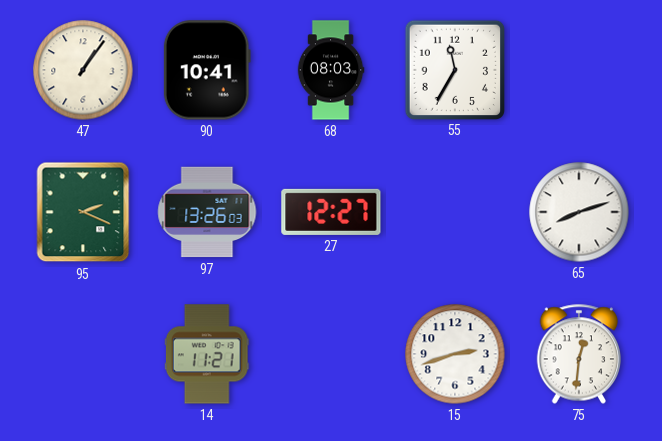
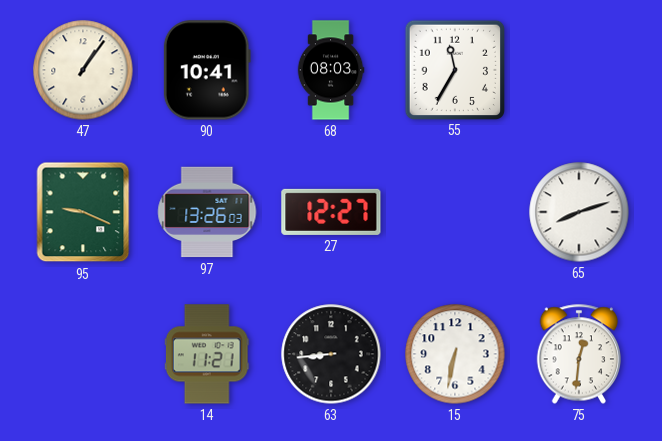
95: 2:19 -> 9:19
63: none -> 8:44
15: 2:42 -> 6:32
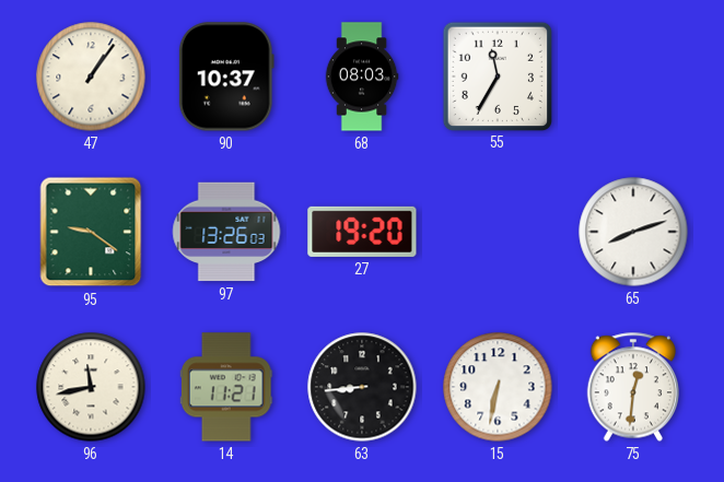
90: 10:41 -> 10:37
95: 9:19 -> 9:21
27: 12:27 -> 19:20
96: none -> 11:43
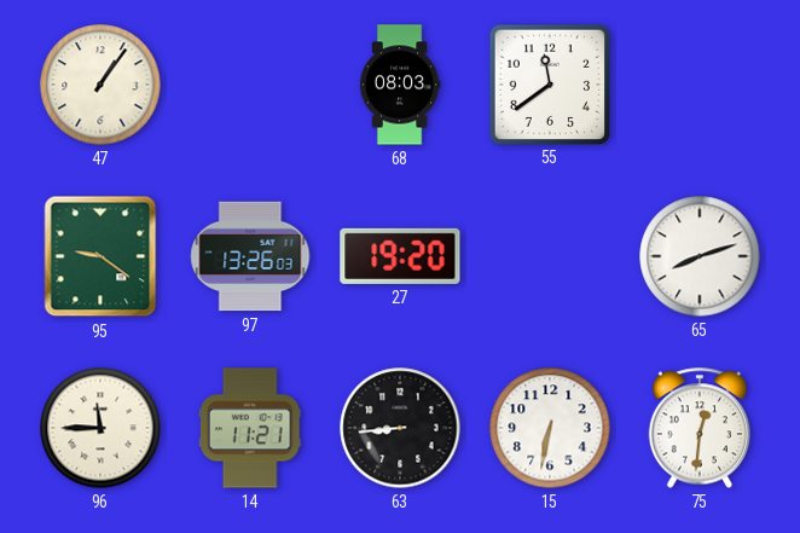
90: 10:37 -> none
55: 11:35 -> 11:39
96: 11:43 -> 11:45
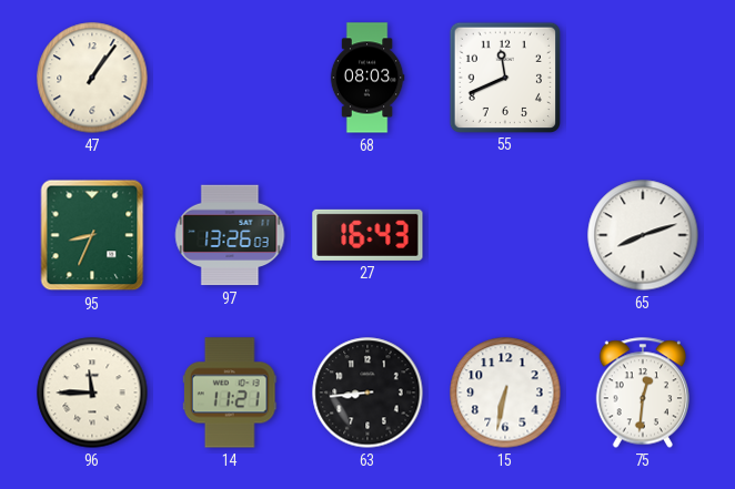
55: 11:39 -> 11:41
95: 9:21 -> 8:34
27: 19:20 -> 16:43
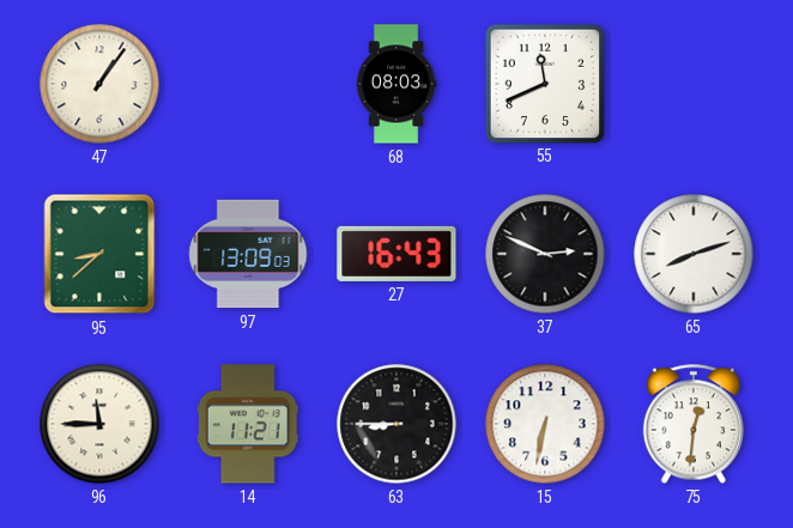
95: 8:34 -> 8:38
97: 13:26 -> 13:09
37: none -> 2:49
63: 8:44 -> 8:45
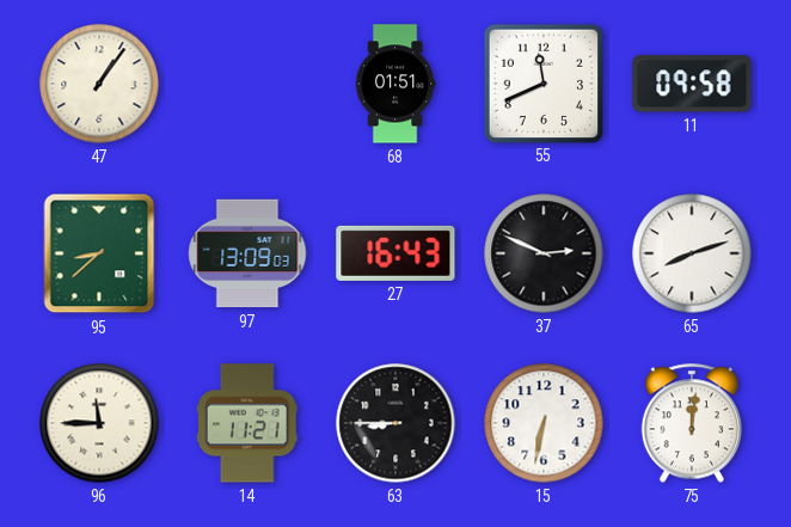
68: 08:03 -> 01:51
11: none -> 09:58
75: 12:31 -> 12:01
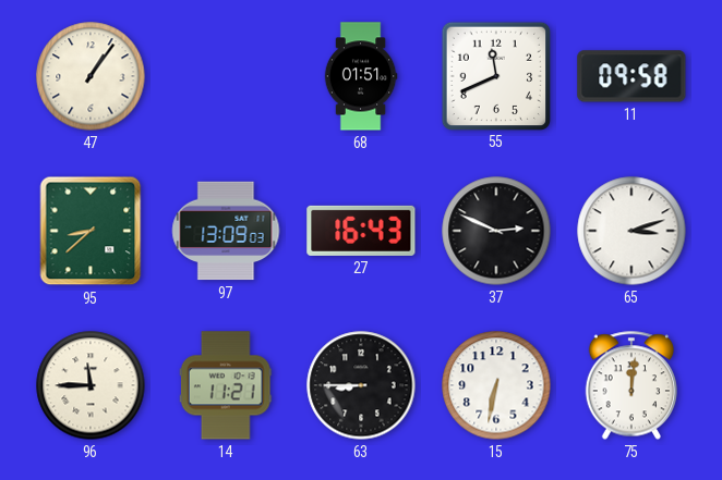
65: 8:12 -> 3:12
